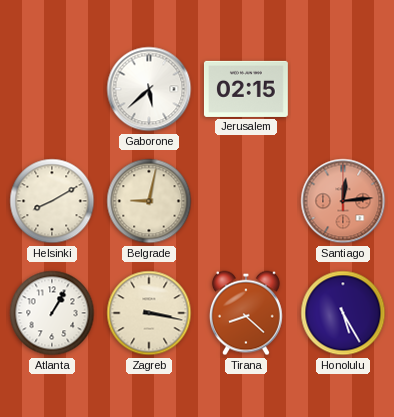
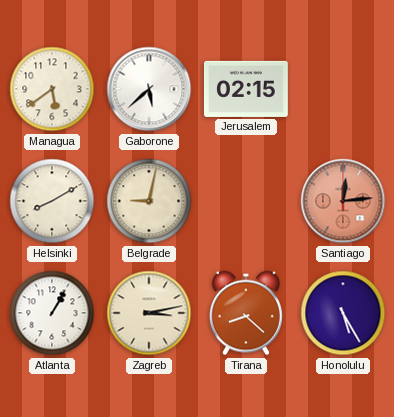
Managua: none -> 5:39
Zagreb: 3:17 -> 3:13
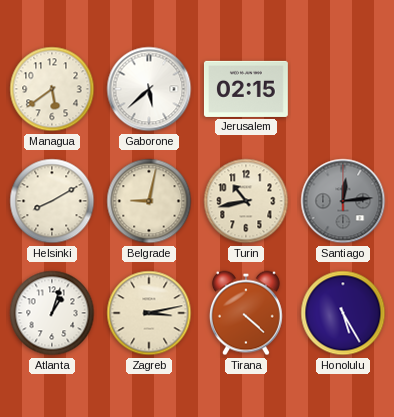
Turin: none -> 10:43
Santiago dial: salmon -> grey
Atlanta: 1:05 -> 1:03
Tirana: 8:22 -> 4:22
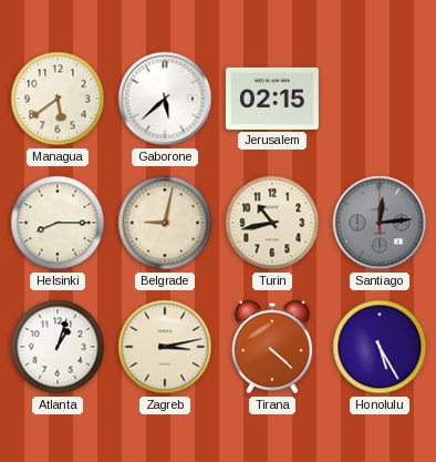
Helsinki: 8:10 -> 8:15
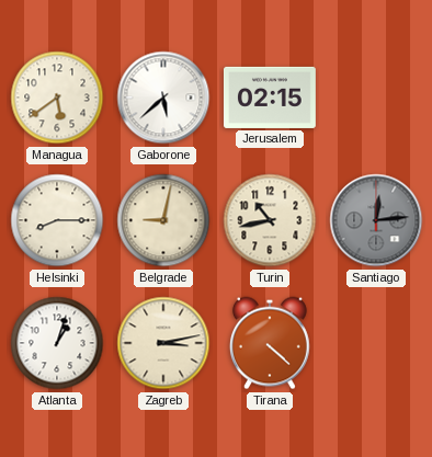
Honolulu: 5:25 -> none
